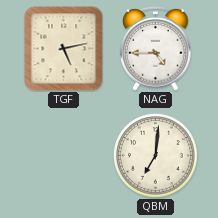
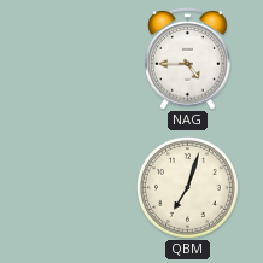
TGF: 5:13 -> none
QBM: 7:01 -> 7:03
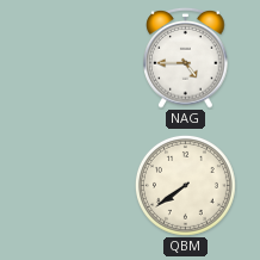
QBM: 7:03 -> 7:39
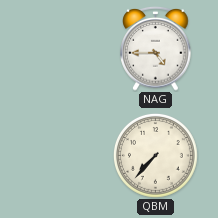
QBM: 7:39 -> 7:37
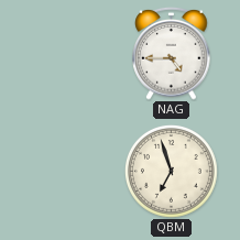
QBM: 7:37 -> 6:57
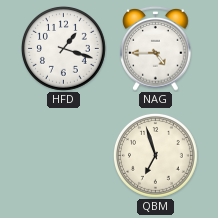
HFD: none -> 1:18
